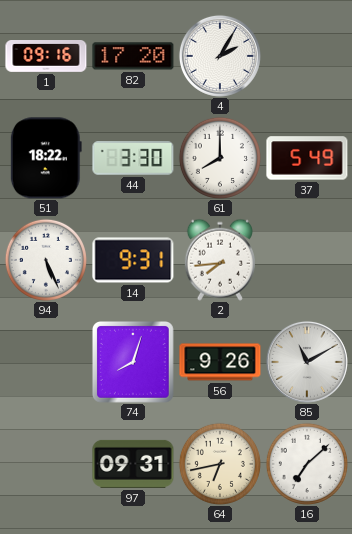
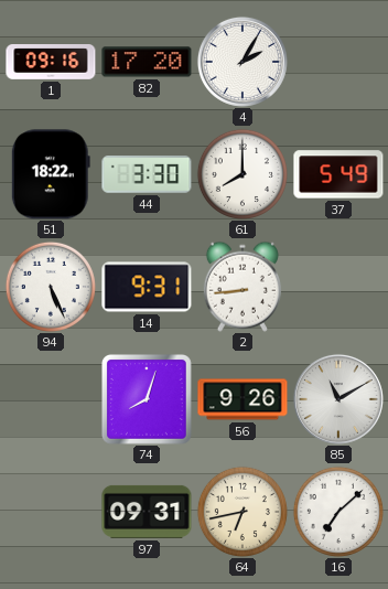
2: 7:44 -> 8:44
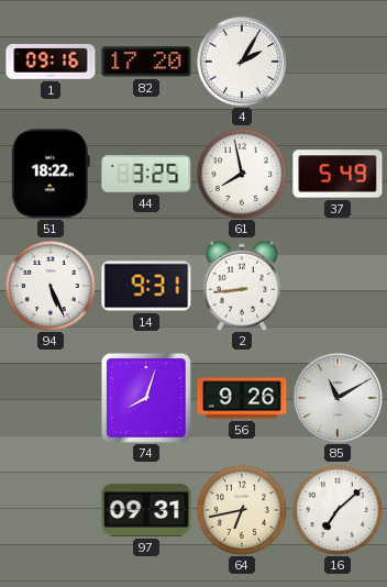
44: 3:30 -> 3:25
61: 8:00 -> 7:58
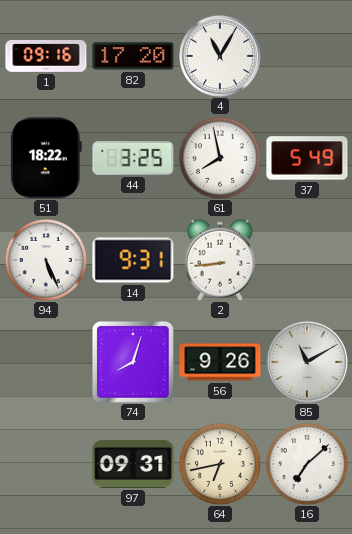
4: 2:05 -> 11:05
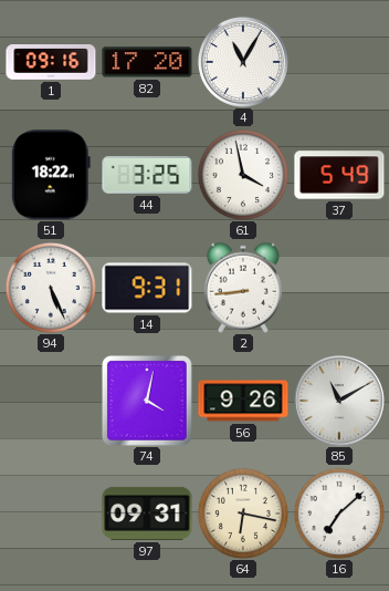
61: 7:58 -> 3:58
74: 8:03 -> 4:02
64: 6:43 -> 6:17
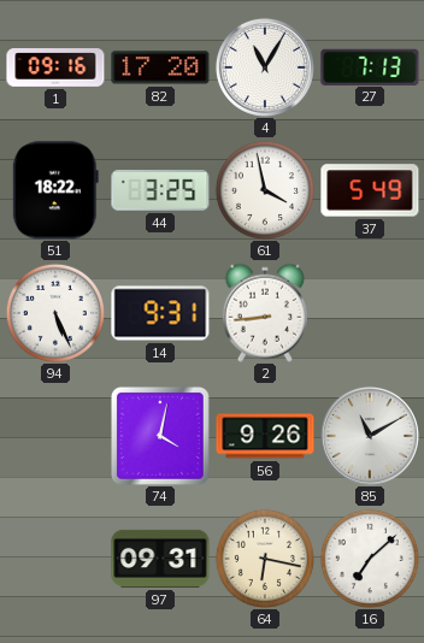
27: none -> 7:13
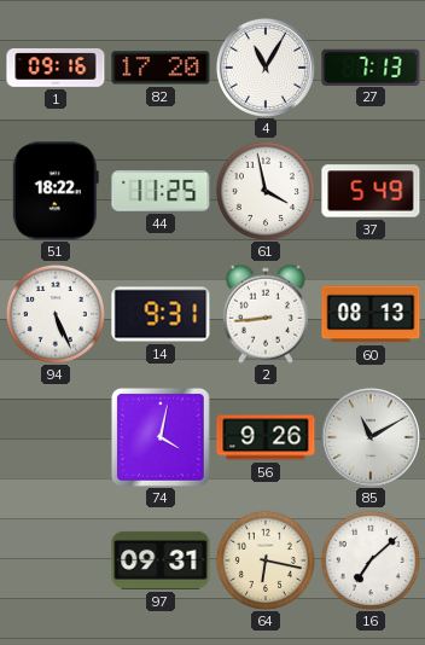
44: 3:25 -> 11:25
60: none -> 08:13
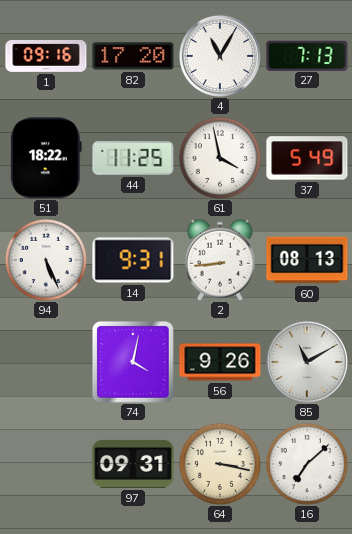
64: 6:17 -> 3:17
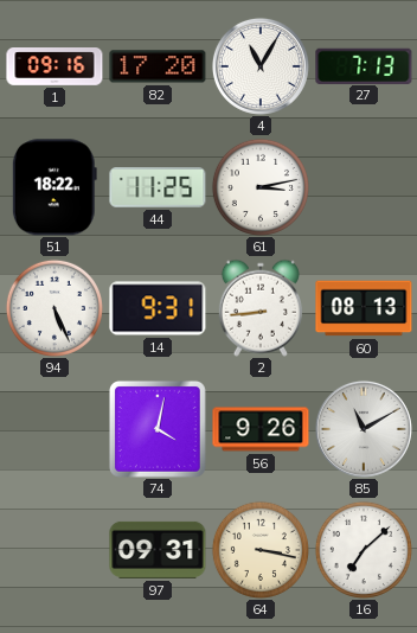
61: 3:58 -> 3:13
37: 5:49 -> none
